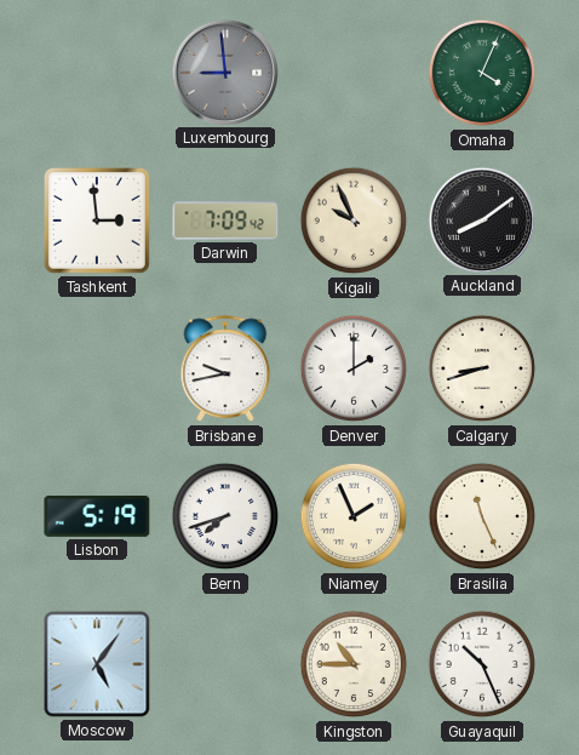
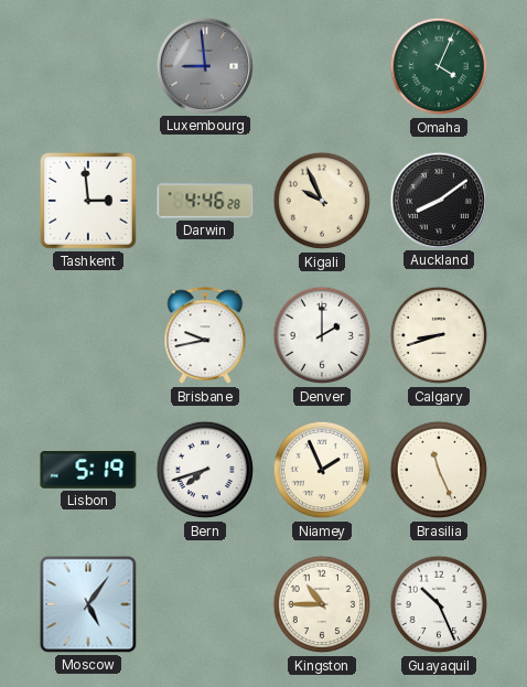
Darwin: 7:09 -> 4:46
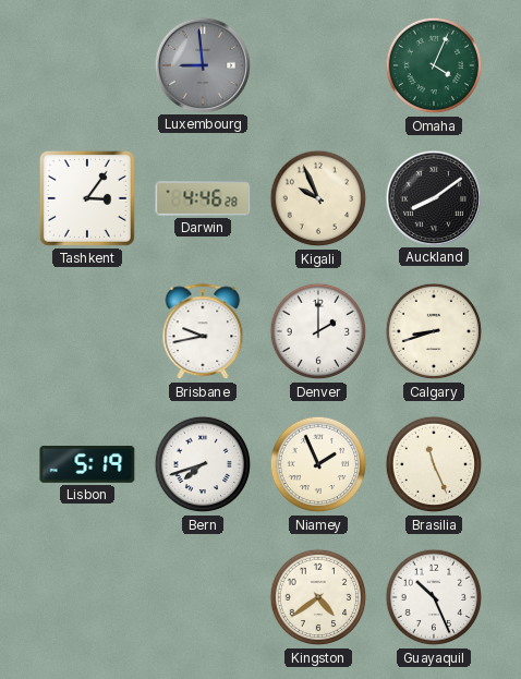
Tashkent: 2:59 -> 3:06
Moscow: 5:06 -> none
Kingston: 10:45 -> 4:39
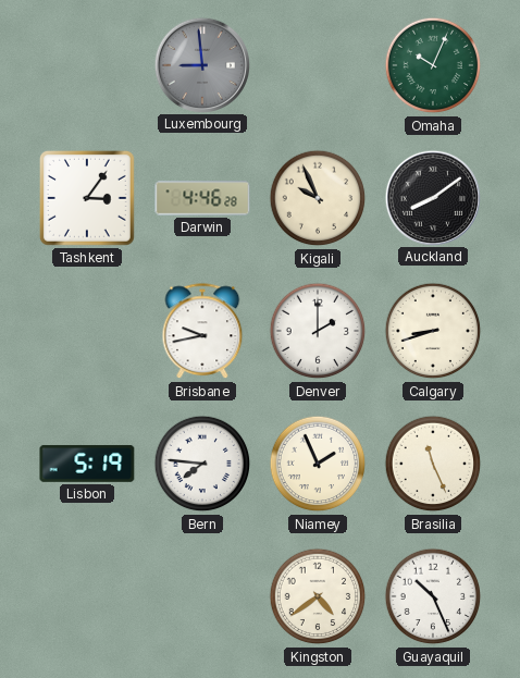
Omaha: 4:04 -> 10:04
Bern: 7:42 -> 7:46
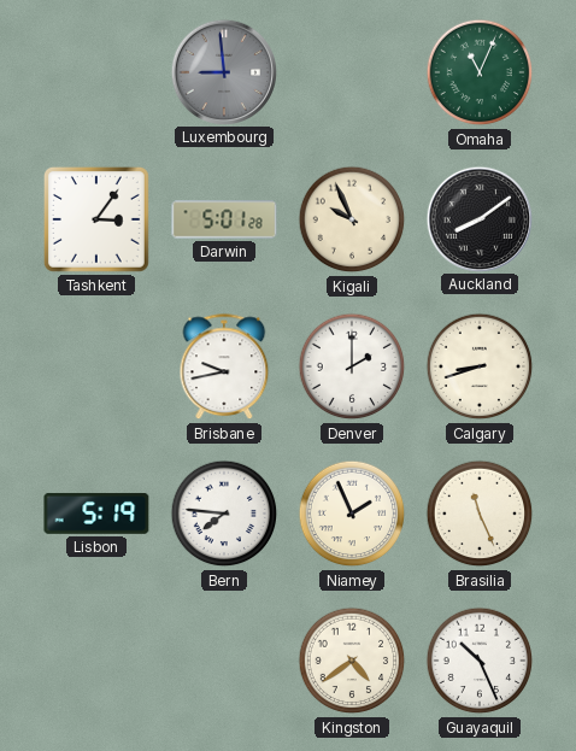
Omaha: 10:04 -> 11:04
Darwin: 4:46 -> 5:01
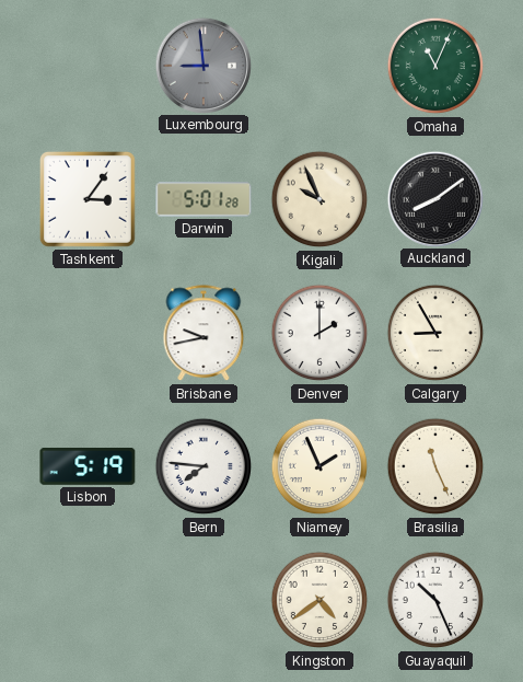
Calgary: 8:42 -> 8:55
